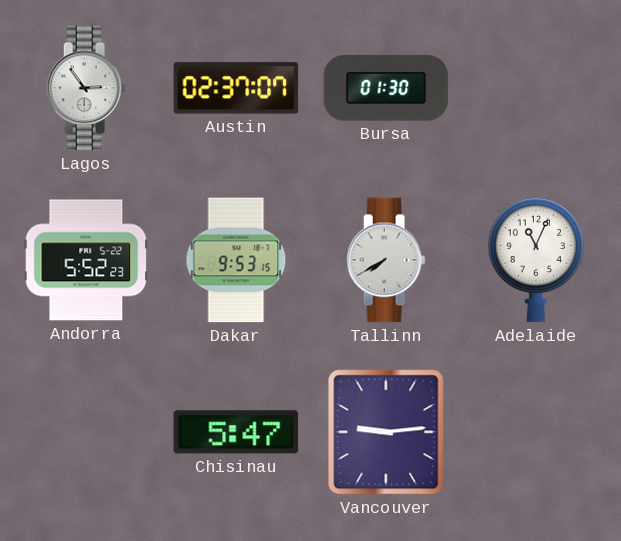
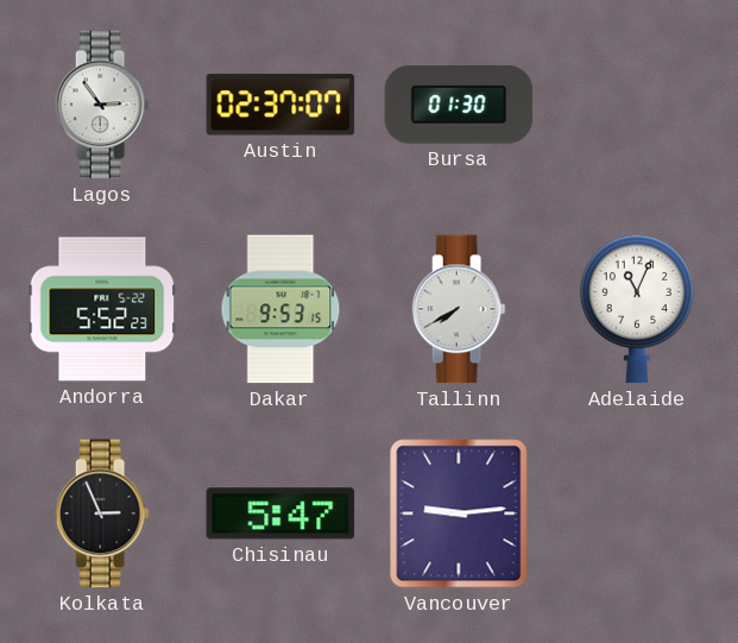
Kolkata: none -> 2:56
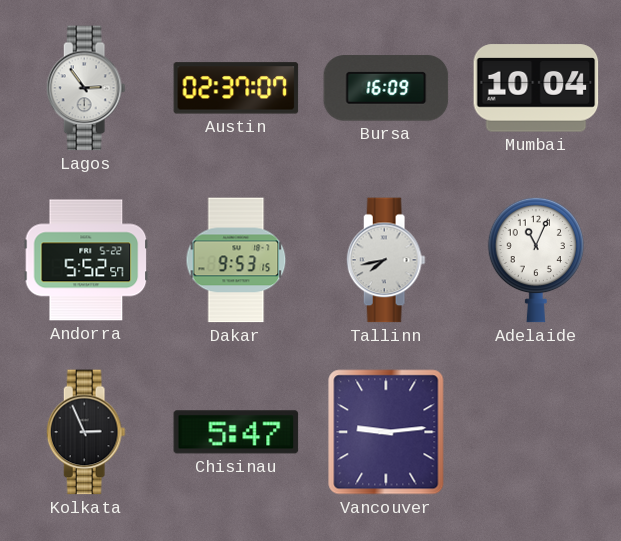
Bursa: 01:30 -> 16:09
Mumbai: none -> 10:04
Andorra: 5:52:23 -> 5:52:57
Tallinn: 7:40 -> 7:43
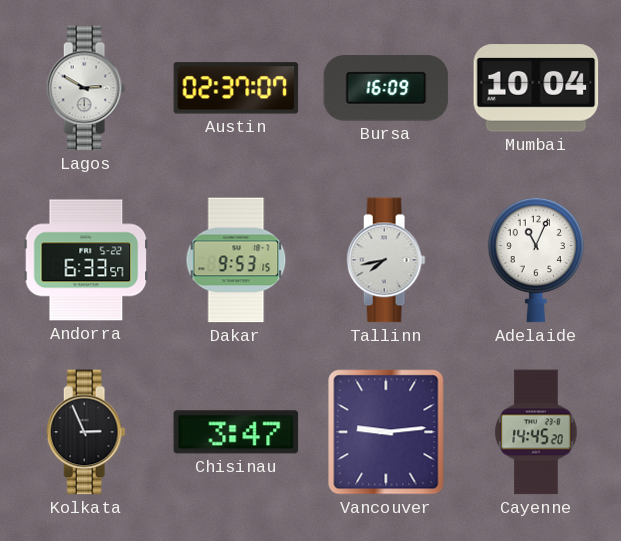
Lagos: 2:54 -> 2:50
Andorra: 5:52 -> 6:33
Chisinau: 5:47 -> 3:47
Cayenne: none -> 14:45
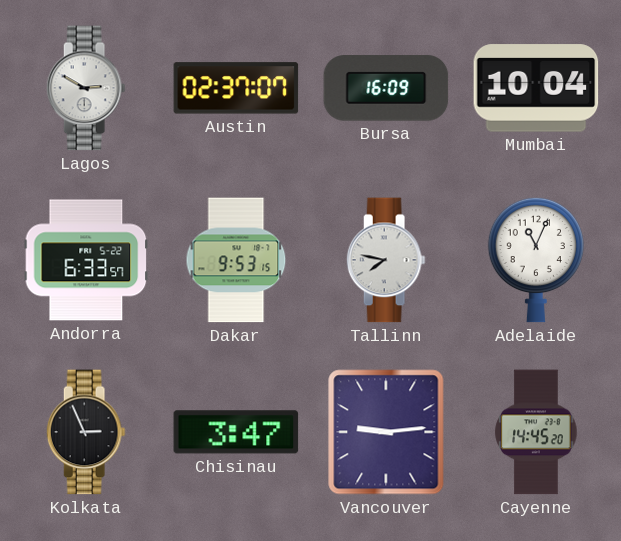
Tallinn: 7:43 -> 7:47
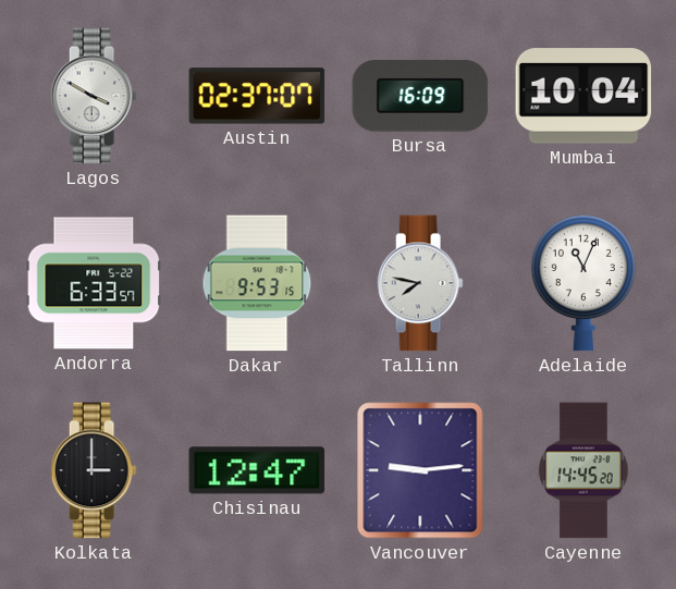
Lagos: 2:50 -> 3:50
Kolkata: 2:56 -> 3:00
Chisinau: 3:47 -> 12:47
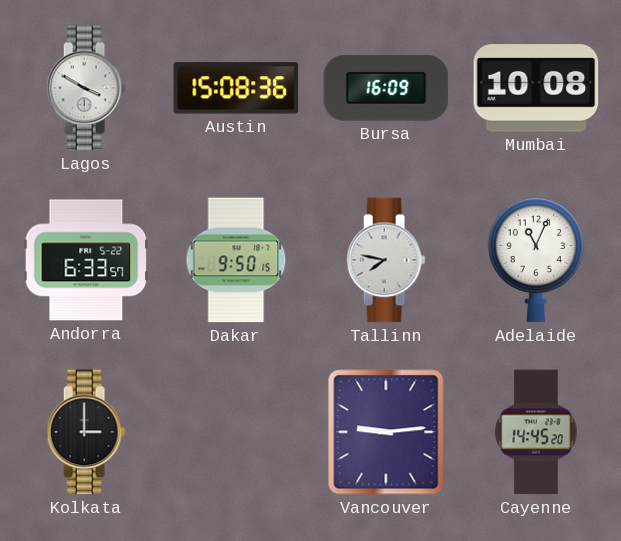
Austin: 02:37 -> 15:08
Mumbai: 10:04 -> 10:08
Dakar: 9:53 -> 9:50
Chisinau: 12:47 -> none
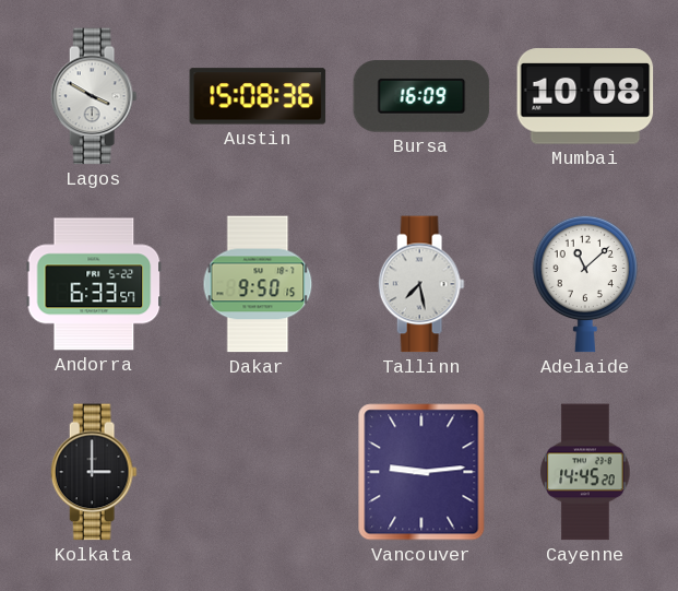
Tallinn: 7:47 -> 7:28
Adelaide: 11:04 -> 11:08
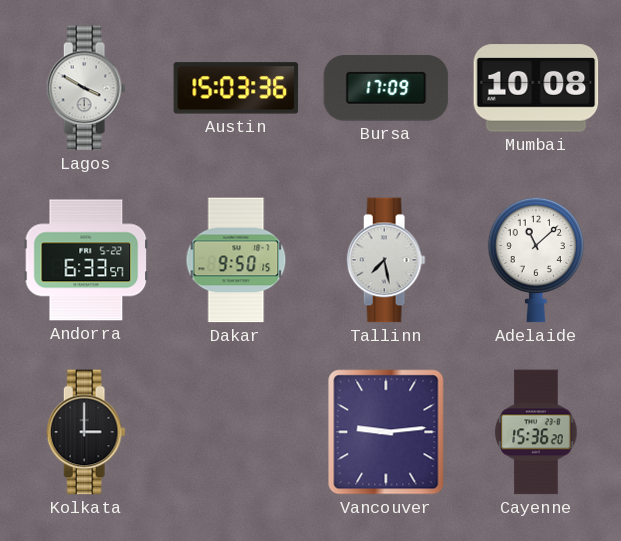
Austin: 15:08 -> 15:03
Bursa: 16:09 -> 17:09
Cayenne: 14:45 -> 15:36
